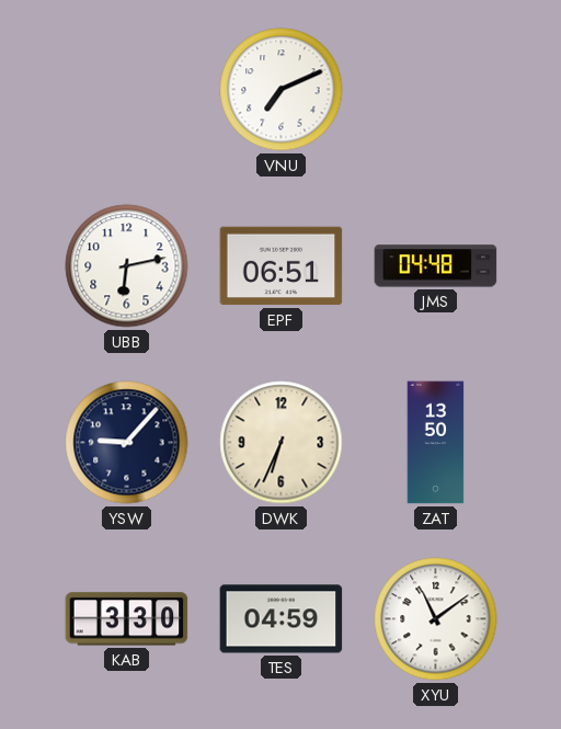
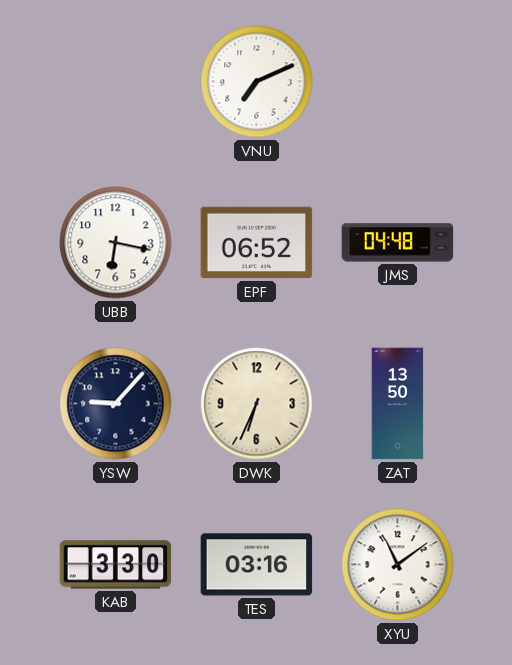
UBB: 6:13 -> 6:17
EPF: 06:51 -> 06:52
TES: 04:59 -> 03:16
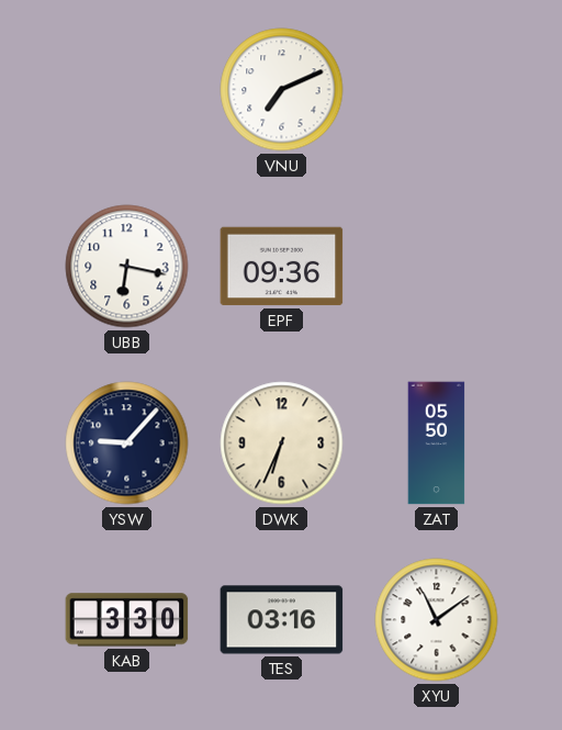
EPF: 06:52 -> 09:36
JMS: 04:48 -> none
ZAT: 13:50 -> 05:50
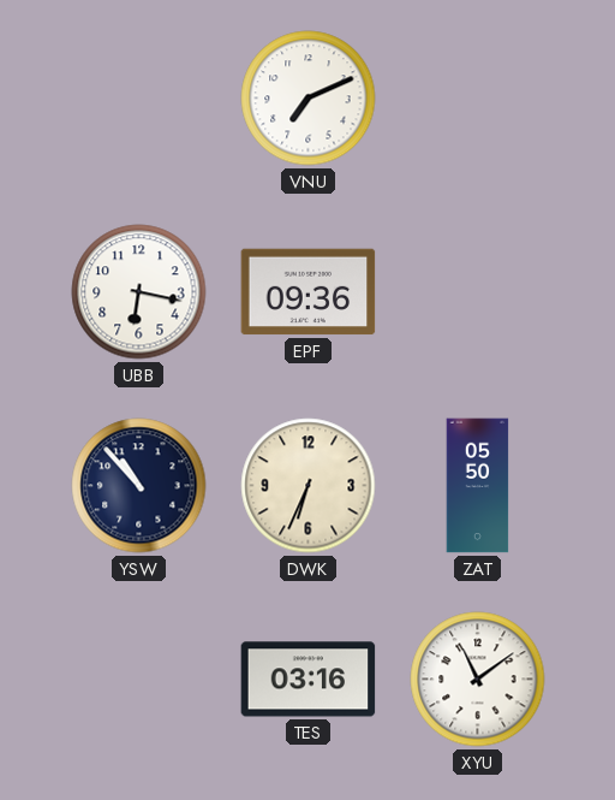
YSW: 9:07 -> 10:53
KAB: 3:30 -> none
